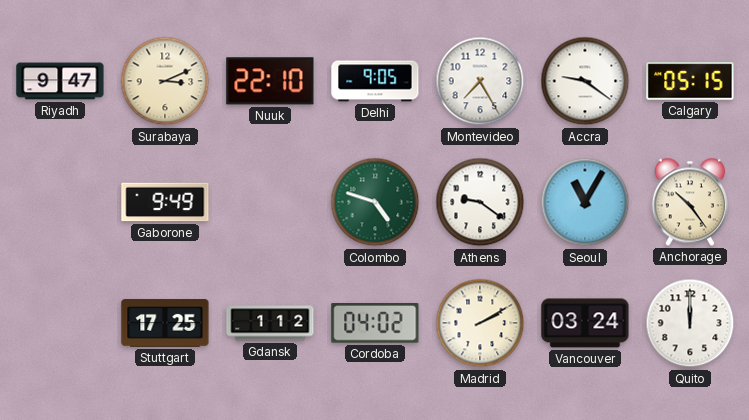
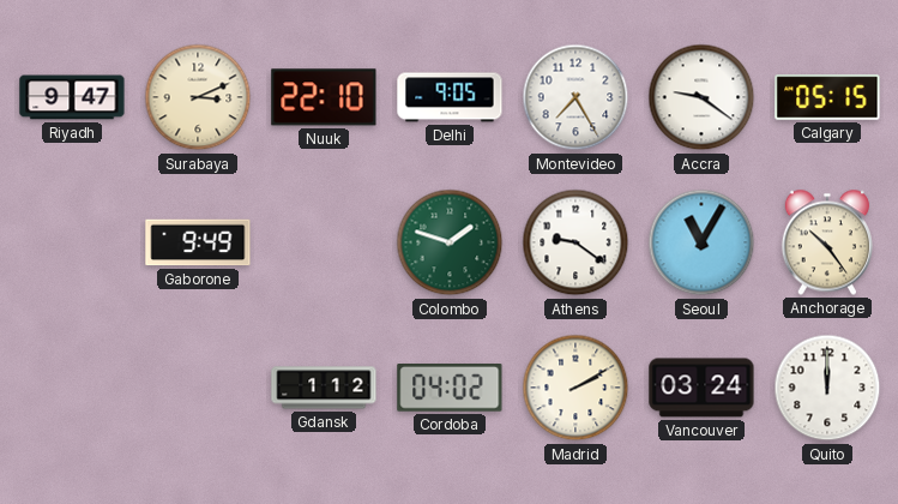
Colombo: 4:48 -> 1:48
Stuttgart: 17:25 -> none
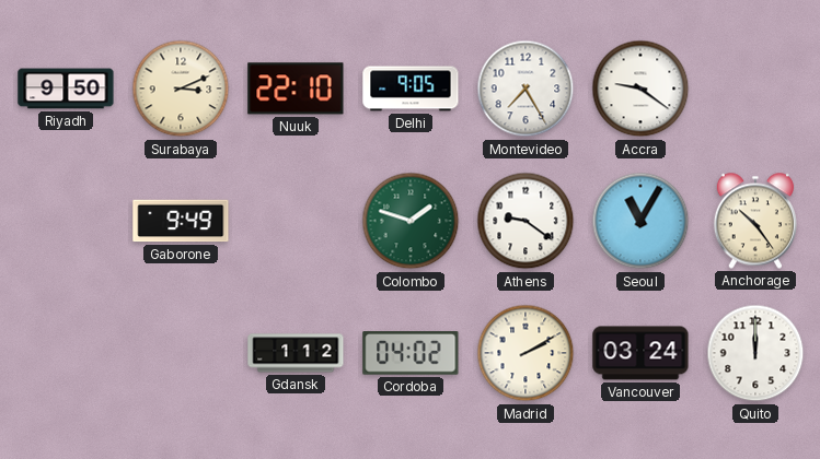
Riyadh: 9:47 -> 9:50
Calgary: 05:15 -> none
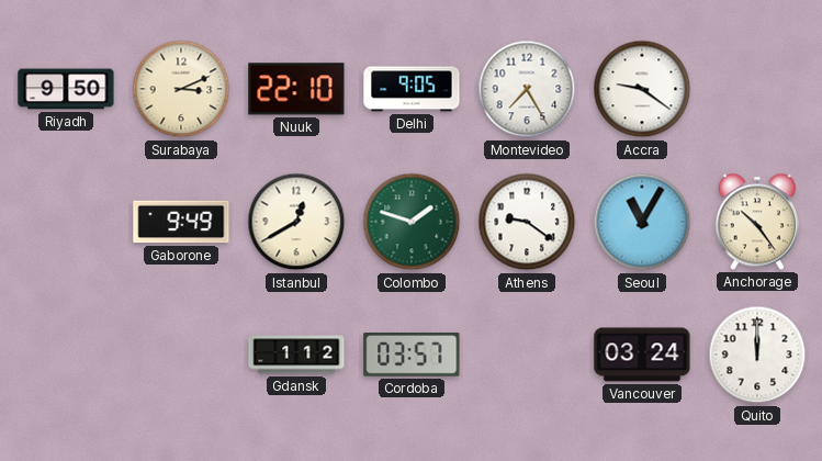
Istanbul: none -> 12:40
Cordoba: 04:02 -> 03:57
Madrid: 2:10 -> none
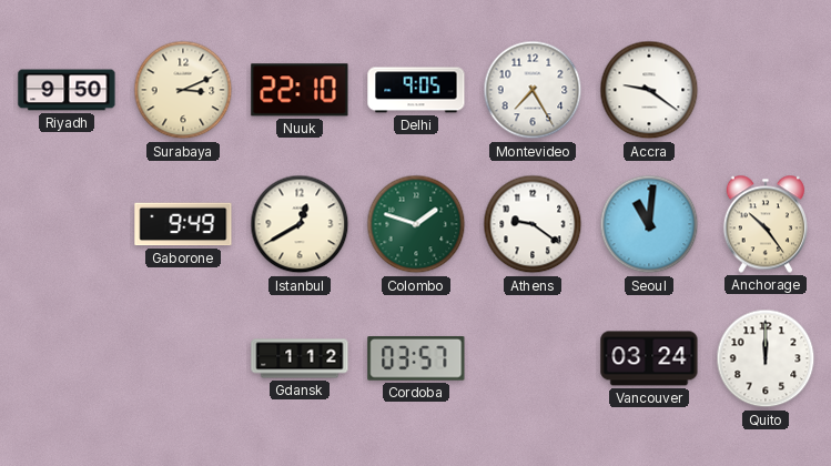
Seoul: 11:05 -> 11:01
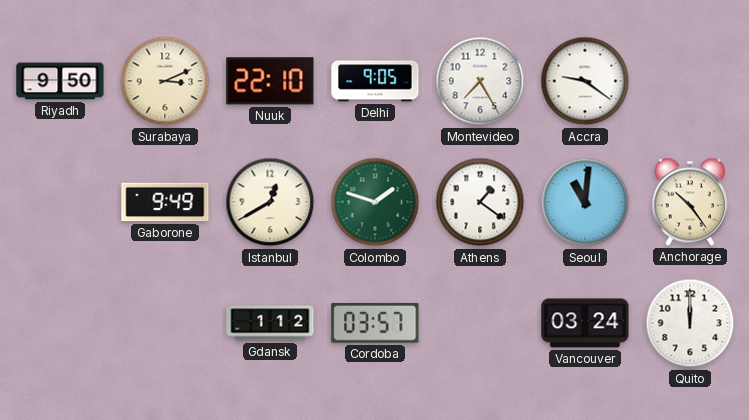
Athens: 9:21 -> 1:21
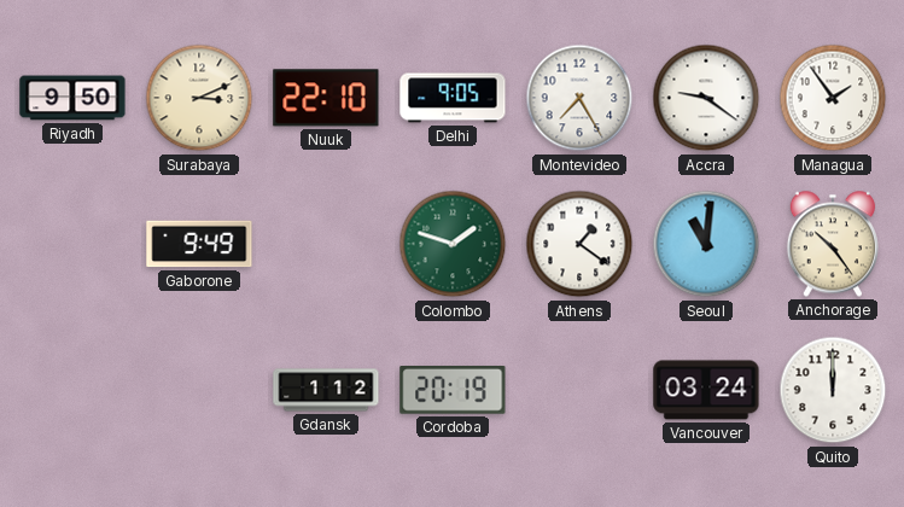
Managua: none -> 1:54
Istanbul: 12:40 -> none
Cordoba: 03:57 -> 20:19
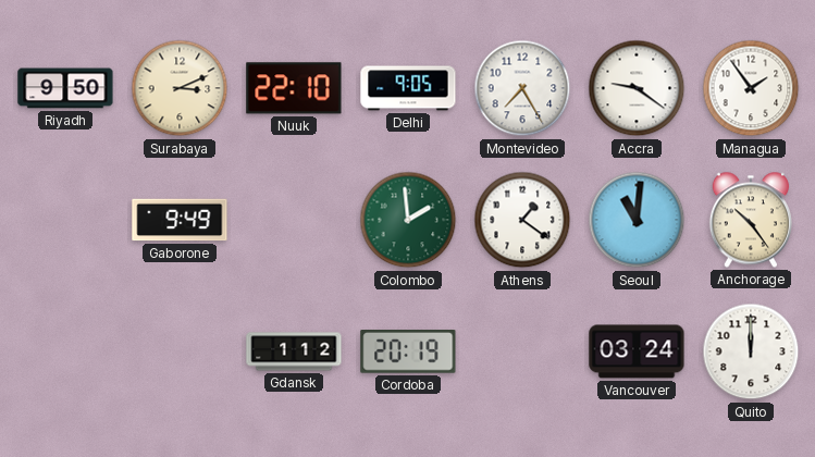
Colombo: 1:48 -> 1:59
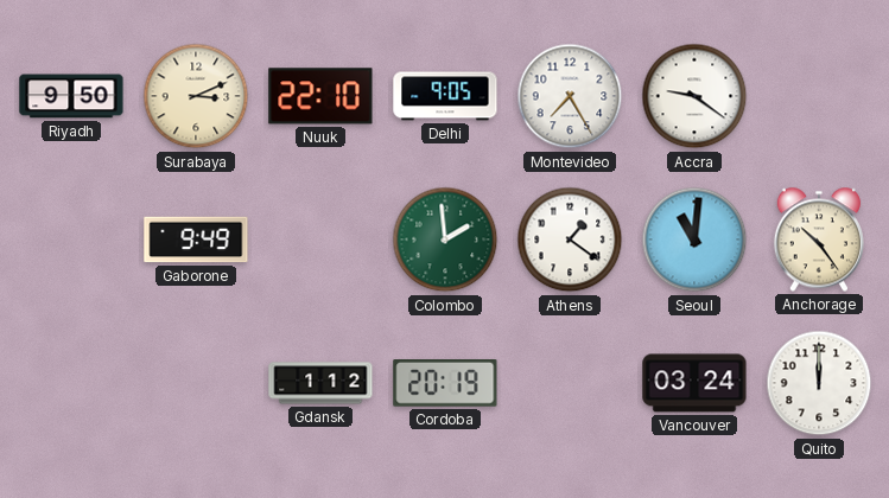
Managua: 1:54 -> none
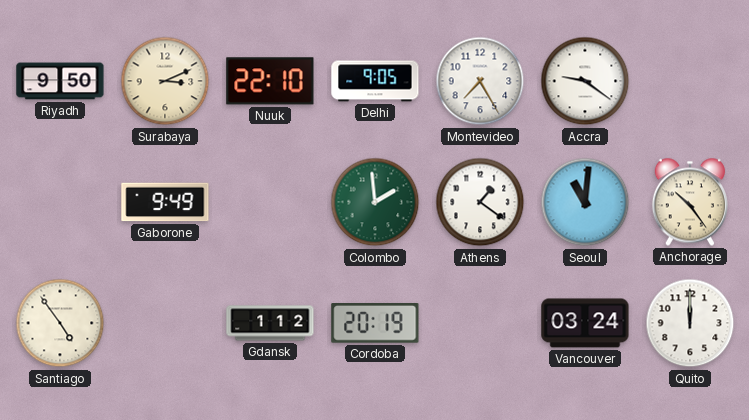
Santiago: none -> 4:54
